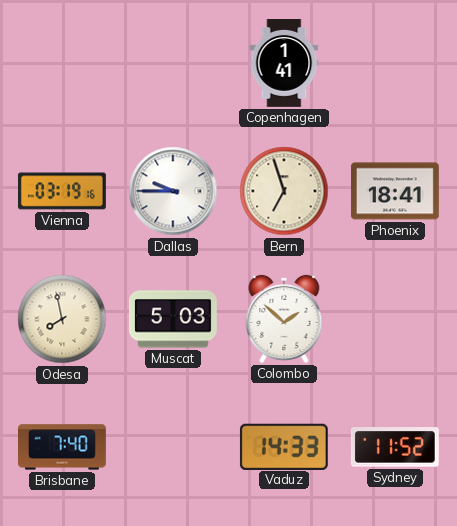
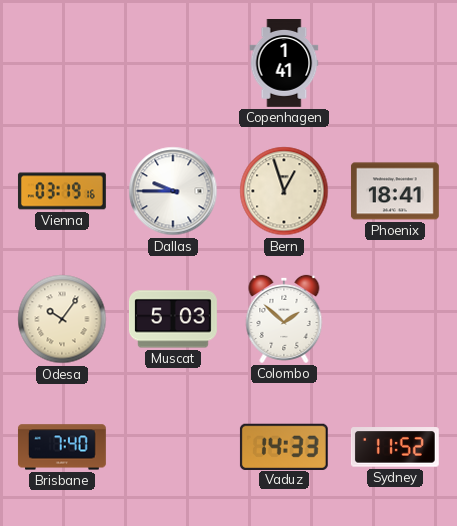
Bern: 6:57 -> 12:57
Odesa: 7:58 -> 10:06
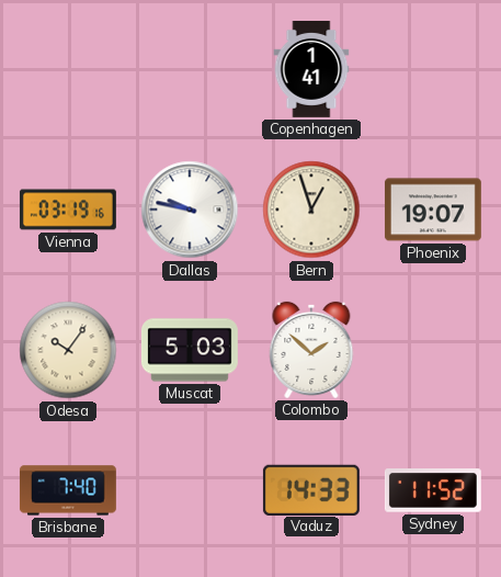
Dallas: 9:45 -> 9:47
Phoenix: 18:41 -> 19:07
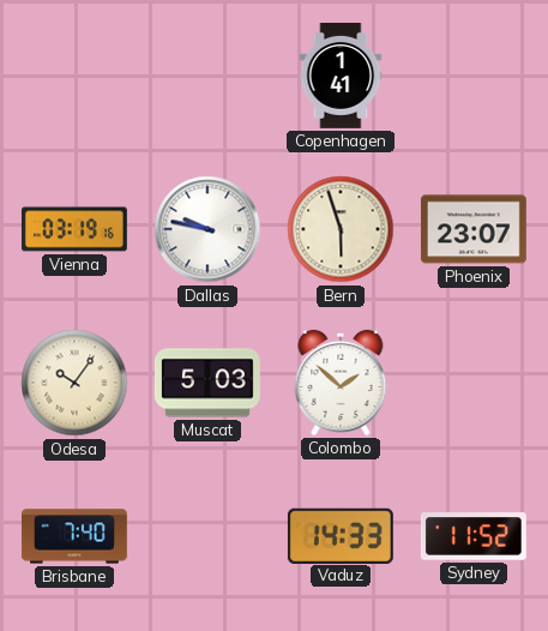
Bern: 12:57 -> 5:57
Phoenix: 19:07 -> 23:07
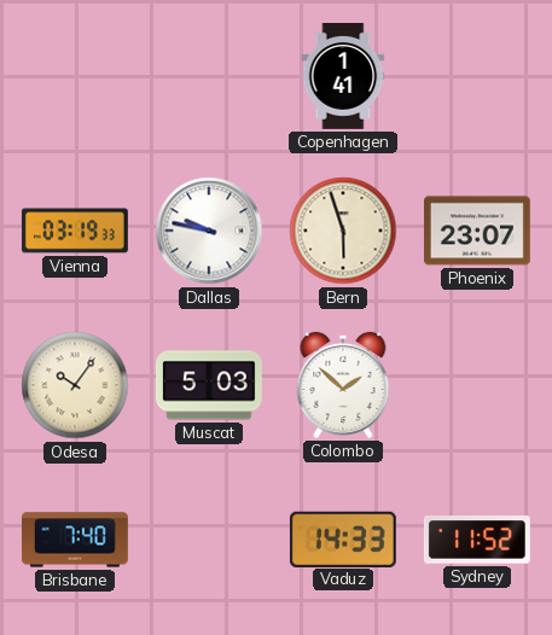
Vienna: 03:19:16 -> 03:19:33
